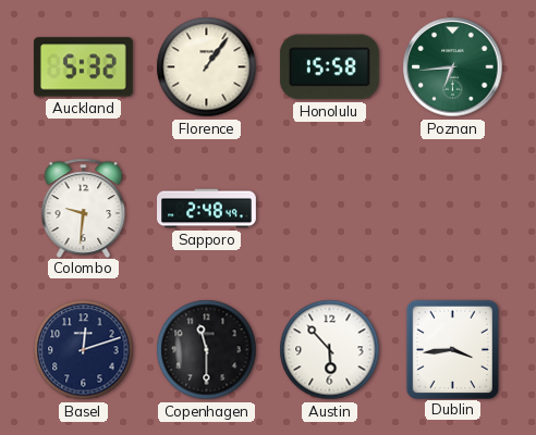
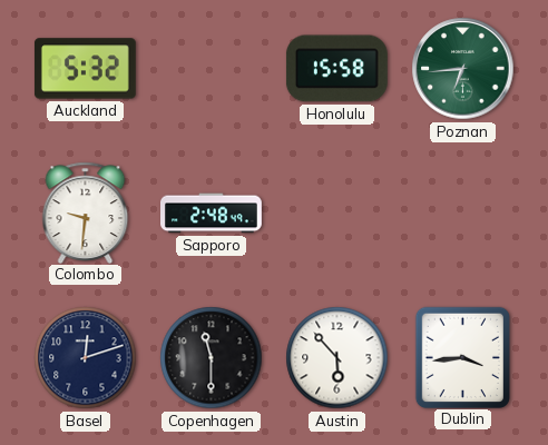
Florence: 1:06 -> none
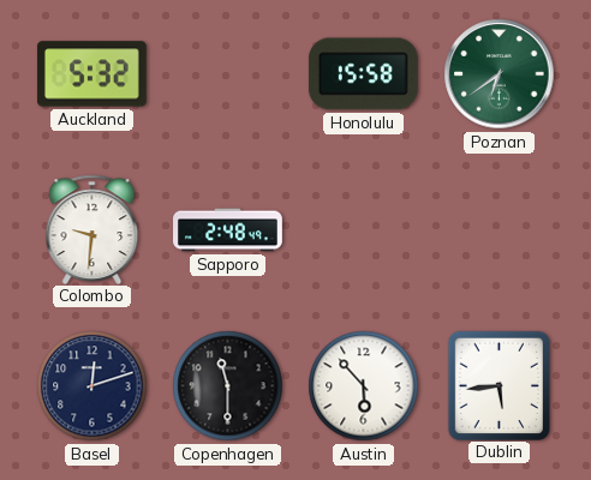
Poznan: 6:44 -> 6:39
Dublin: 3:44 -> 5:44
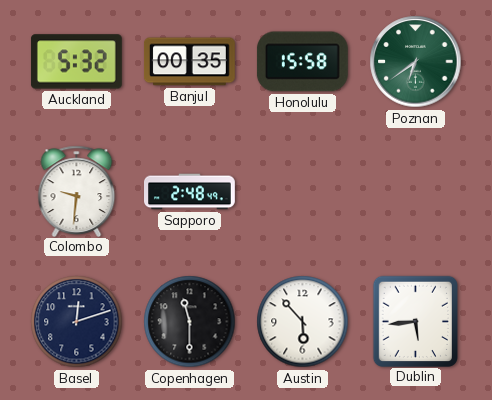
Banjul: none -> 00:35
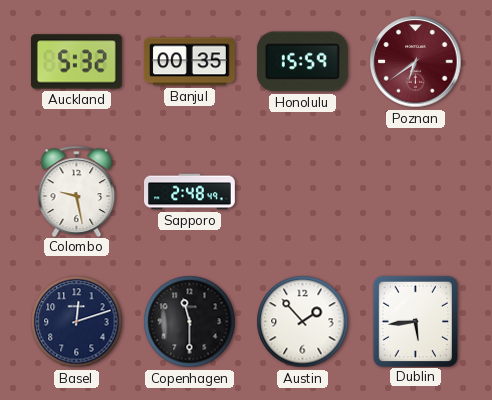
Honolulu: 15:58 -> 15:59
Poznan dial: green -> burgundy
Colombo: 9:31 -> 9:28
Austin: 5:53 -> 1:53
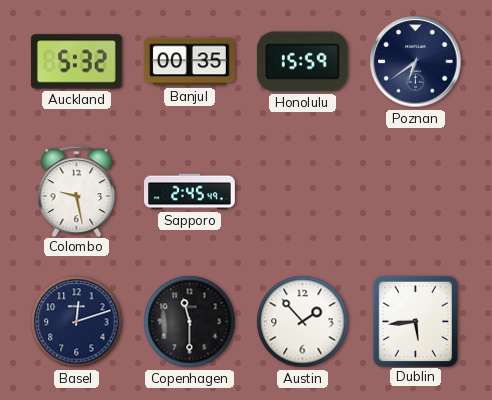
Poznan dial: burgundy -> navy
Sapporo: 2:48 -> 2:45
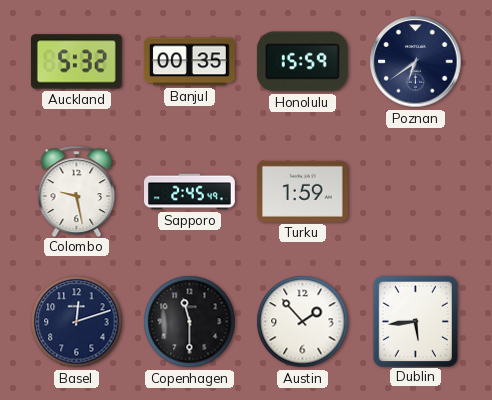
Turku: none -> 1:59
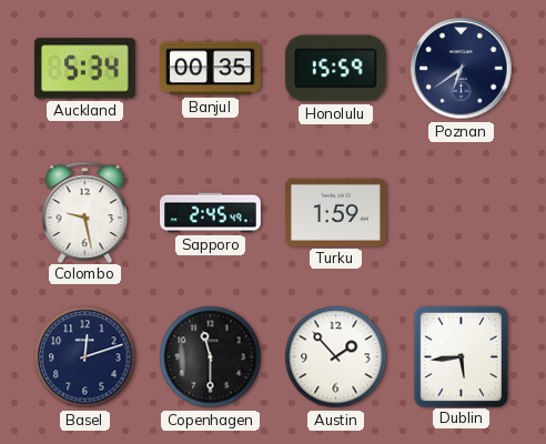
Auckland: 5:32 -> 5:34
